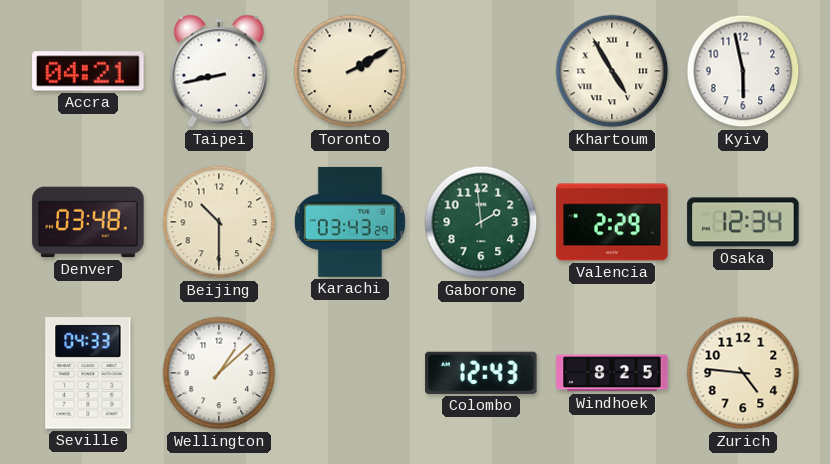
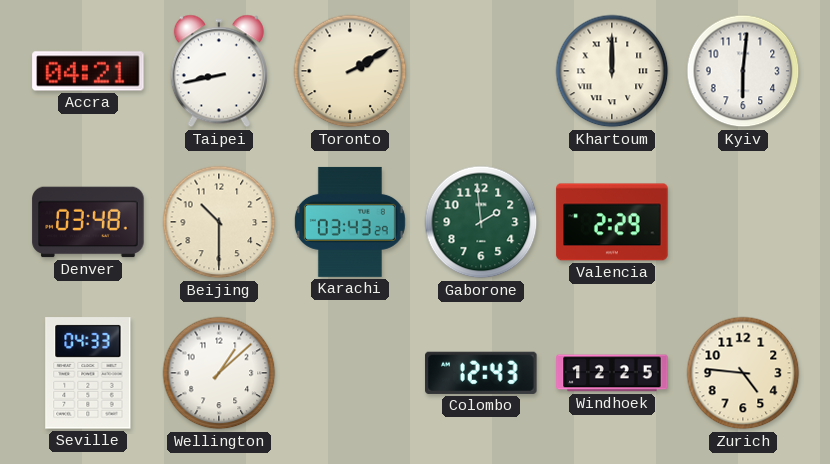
Khartoum: 4:55 -> 12:00
Kyiv: 5:58 -> 6:01
Osaka: 12:34 -> none
Windhoek: 8:25 -> 12:25
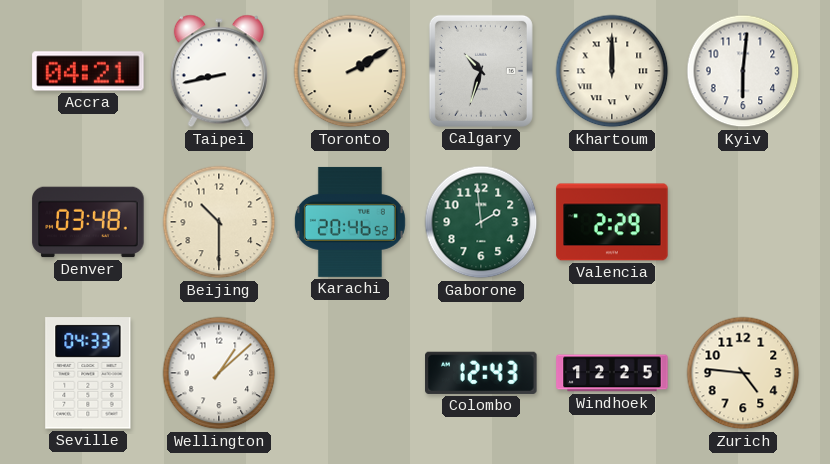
Calgary: none -> 10:33
Karachi: 03:43 -> 20:46
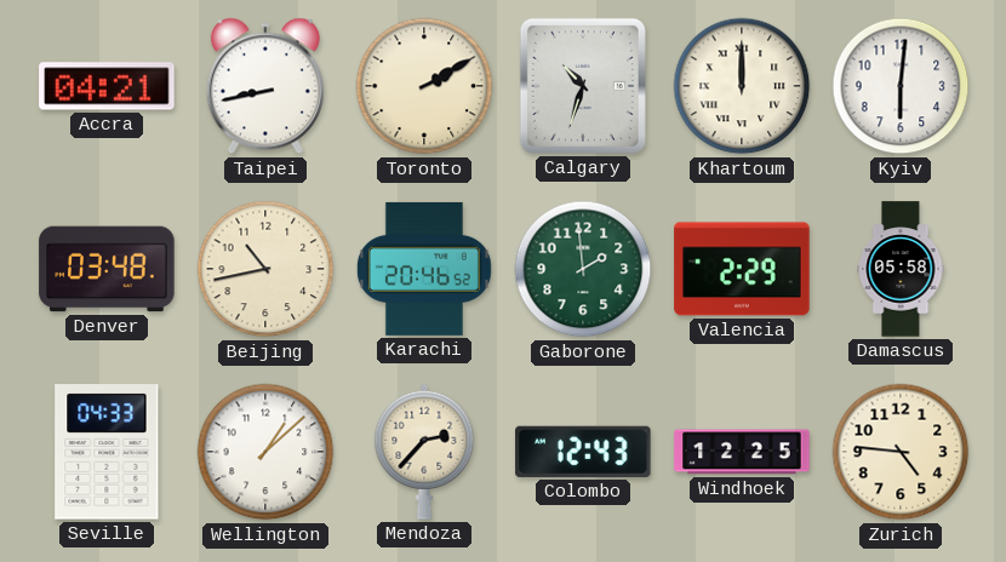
Beijing: 10:30 -> 10:43
Damascus: none -> 05:58
Mendoza: none -> 2:37
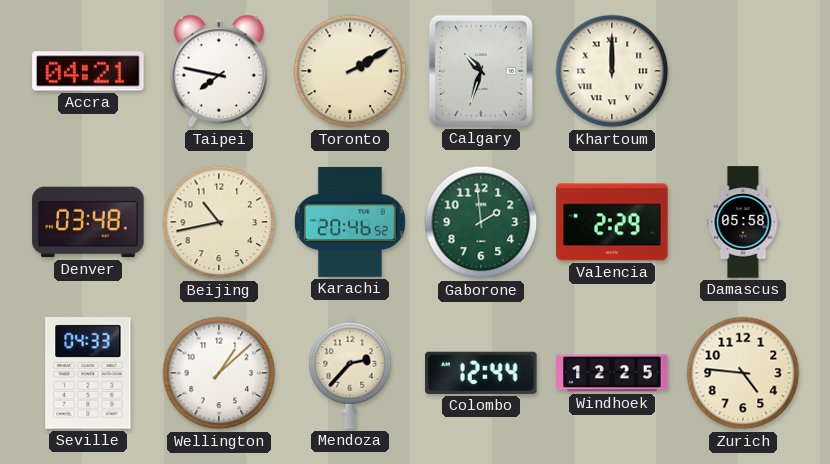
Taipei: 8:43 -> 7:47
Kyiv: 6:01 -> none
Colombo: 12:43 -> 12:44
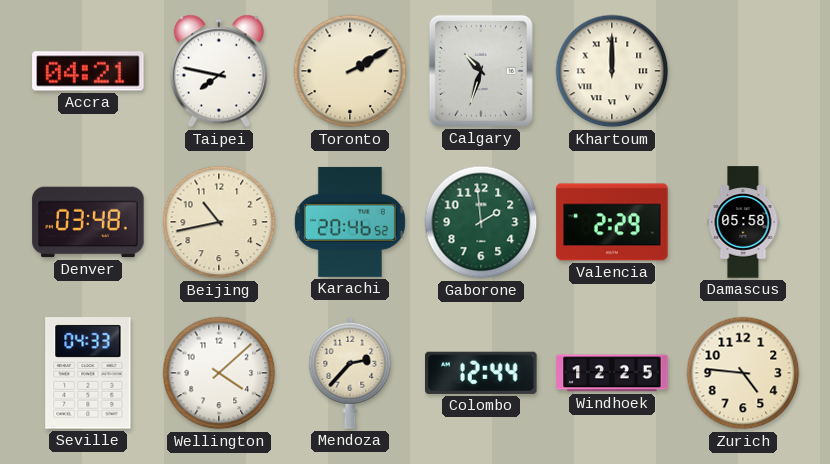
Wellington: 1:08 -> 4:08
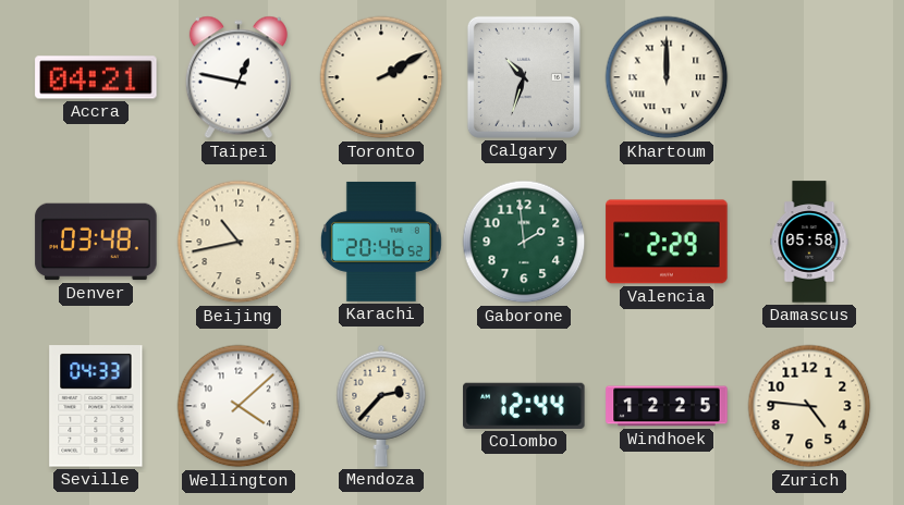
Taipei: 7:47 -> 12:47
